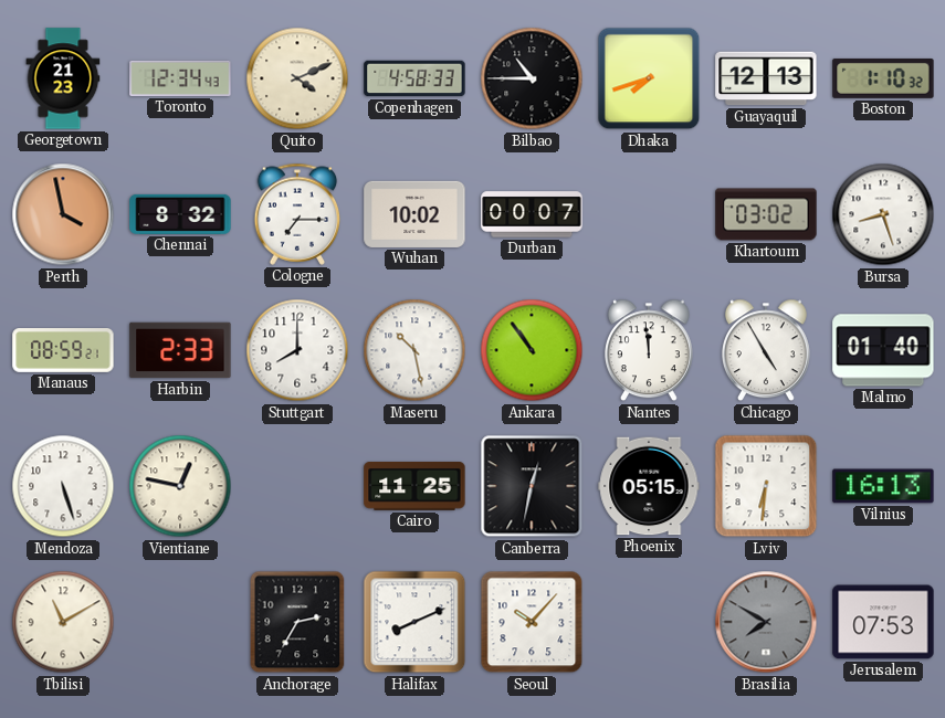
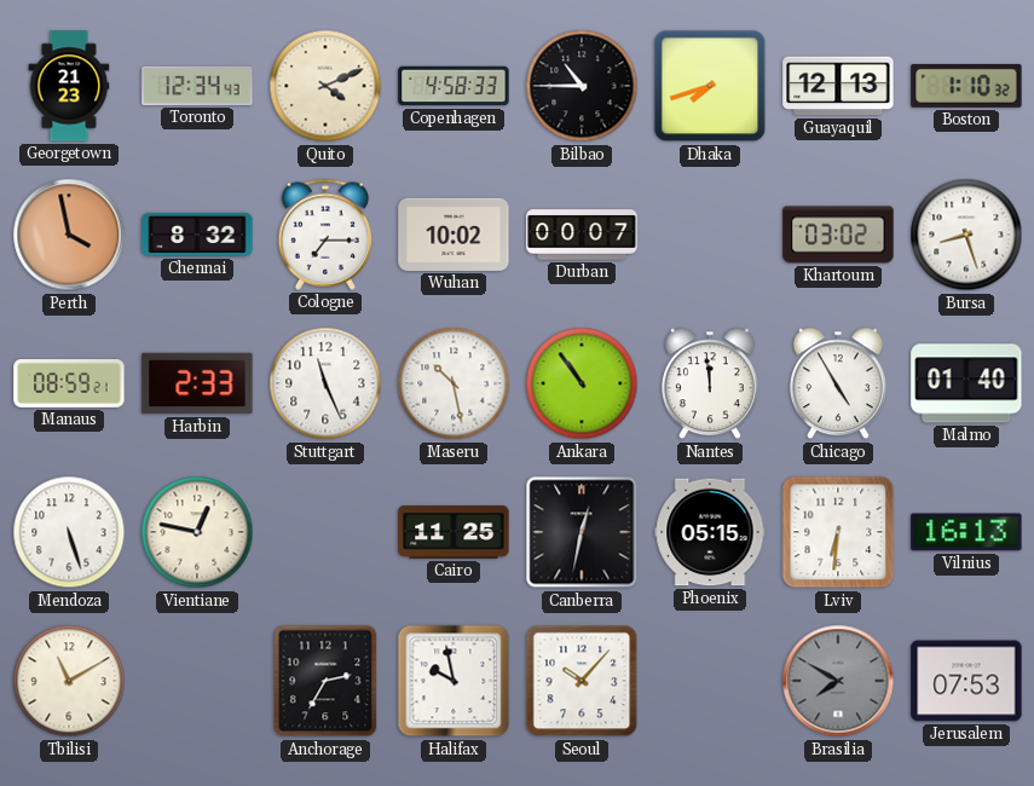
Stuttgart: 8:00 -> 11:26
Halifax: 8:11 -> 9:58
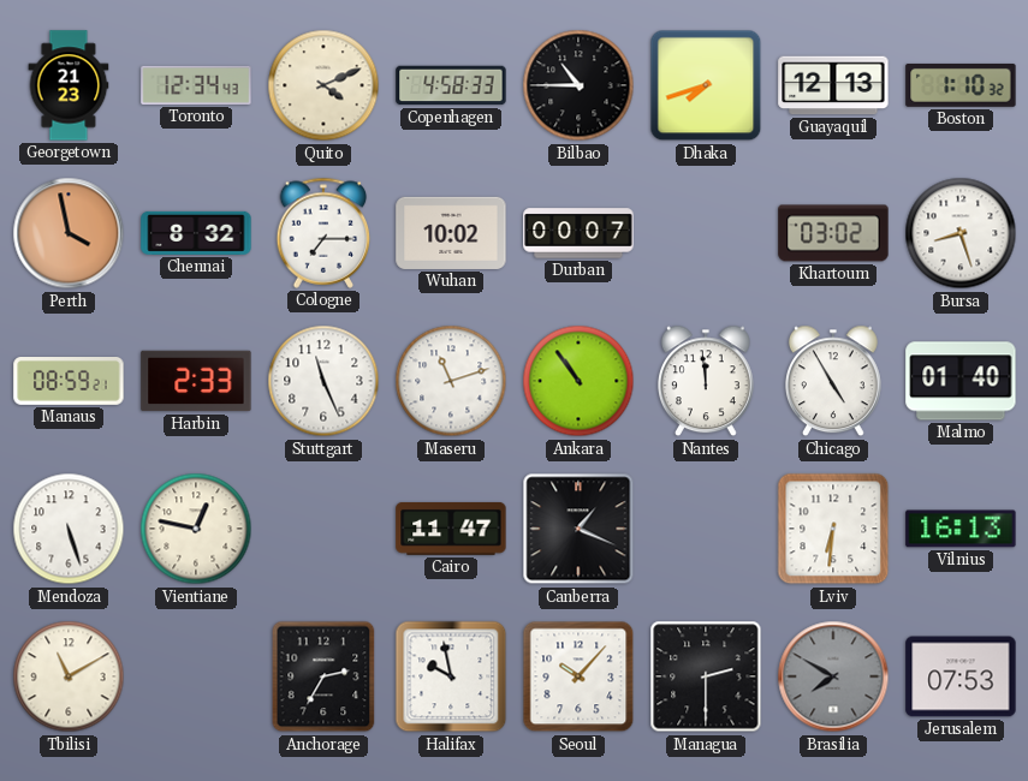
Maseru: 10:28 -> 11:12
Cairo: 11:25 -> 11:47
Canberra: 12:32 -> 1:19
Phoenix: 05:15 -> none
Managua: none -> 2:30
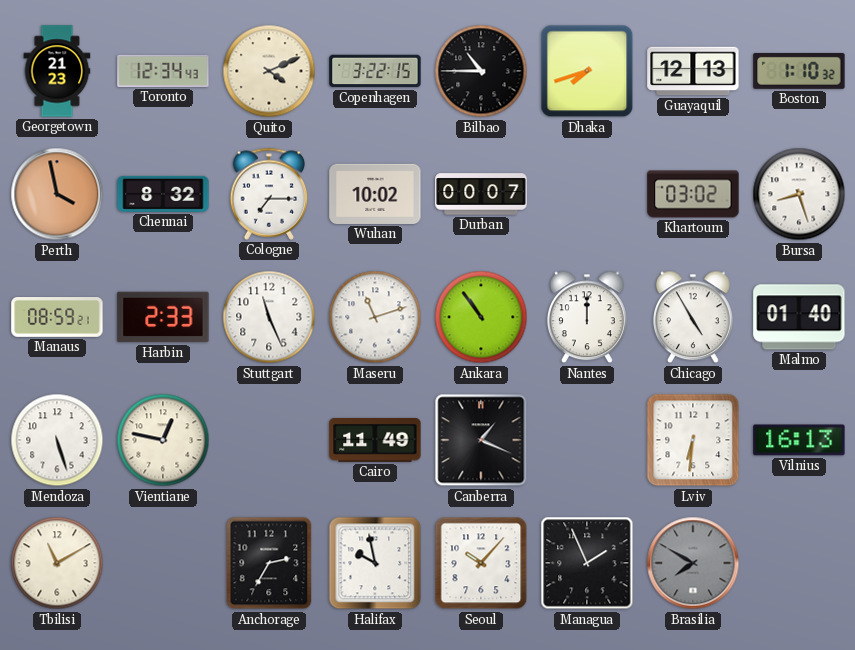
Copenhagen: 4:58 -> 3:22
Nantes: 11:59 -> 12:00
Cairo: 11:47 -> 11:49
Managua: 2:30 -> 1:56
Jerusalem: 07:53 -> none
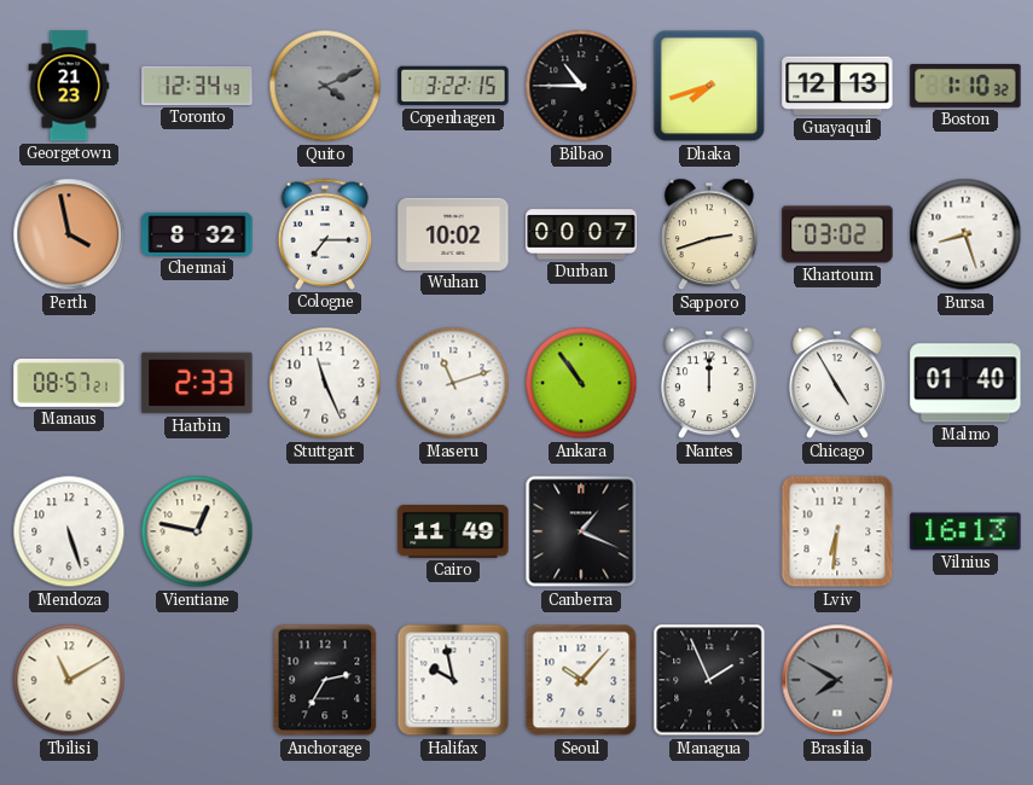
Quito dial: cream -> grey
Sapporo: none -> 2:42
Manaus: 08:59 -> 08:57
